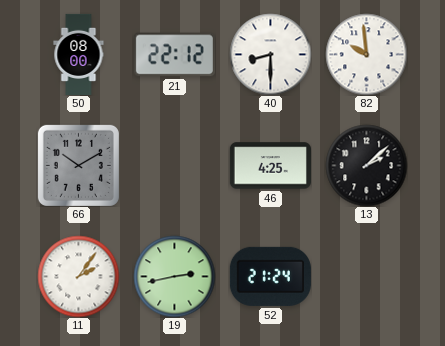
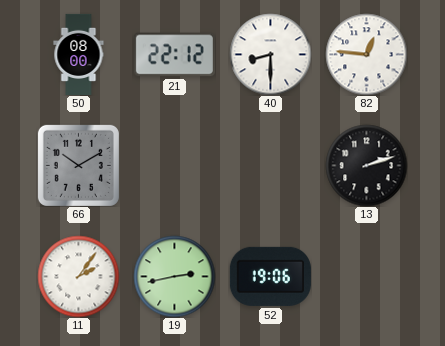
82: 9:59 -> 12:46
46: 4:25 -> none
13: 2:08 -> 2:12
52: 21:24 -> 19:06
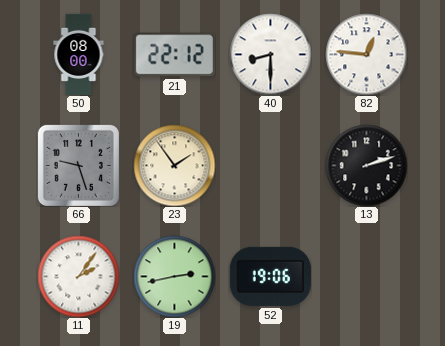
66: 10:10 -> 9:27
23: none -> 1:54
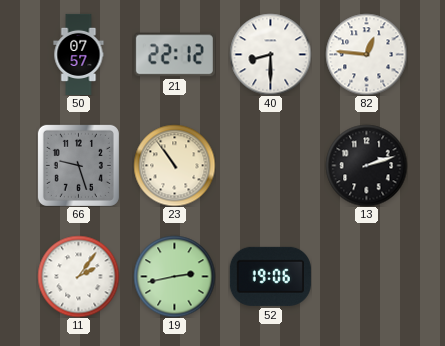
50: 08:00 -> 07:57
23: 1:54 -> 10:54
